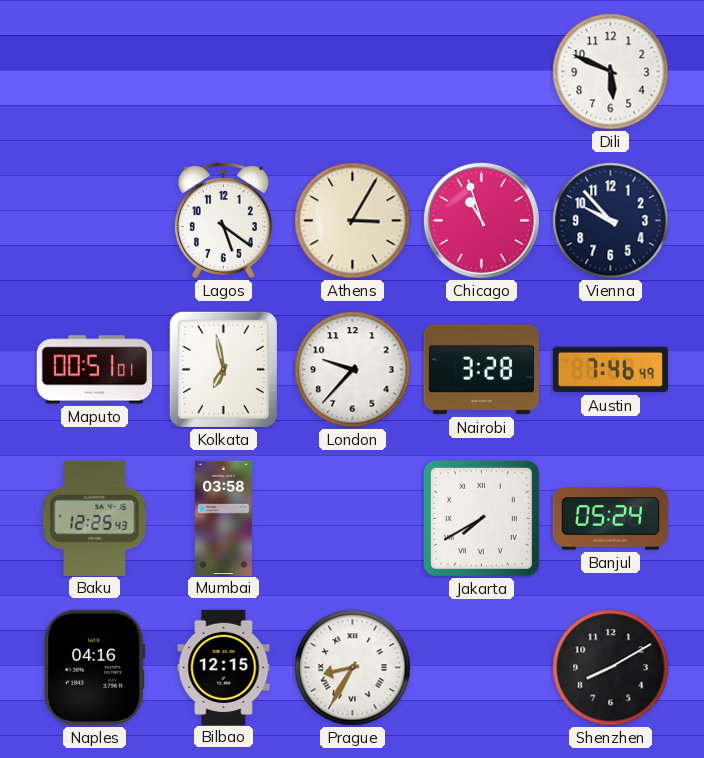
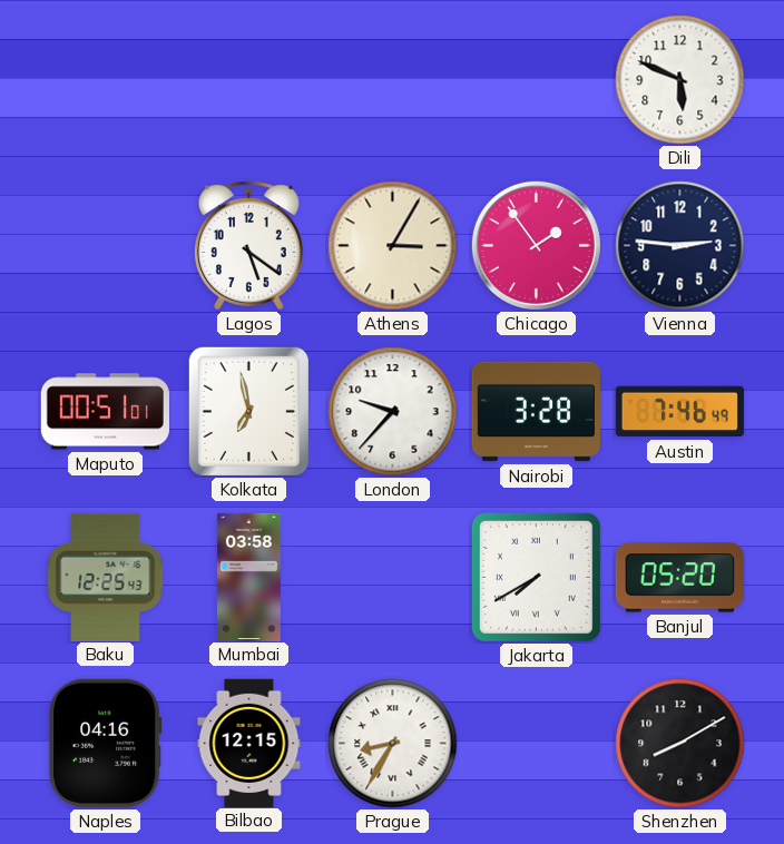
Chicago: 10:57 -> 1:54
Vienna: 9:53 -> 2:46
Banjul: 05:24 -> 05:20
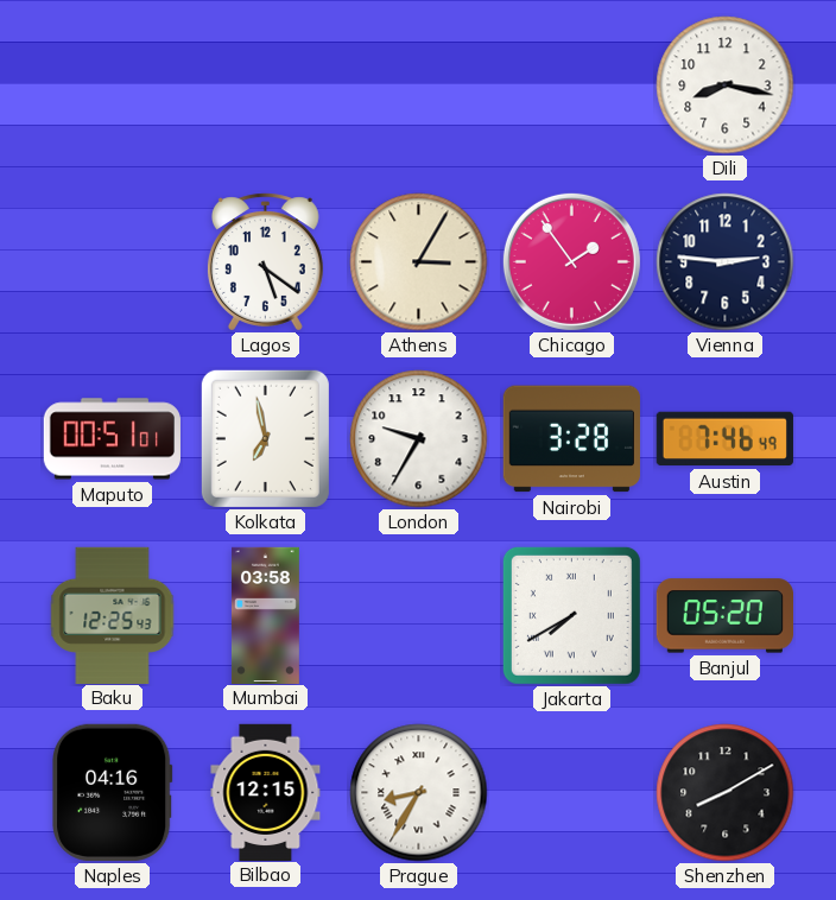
Dili: 5:49 -> 8:17
London: 9:37 -> 9:35
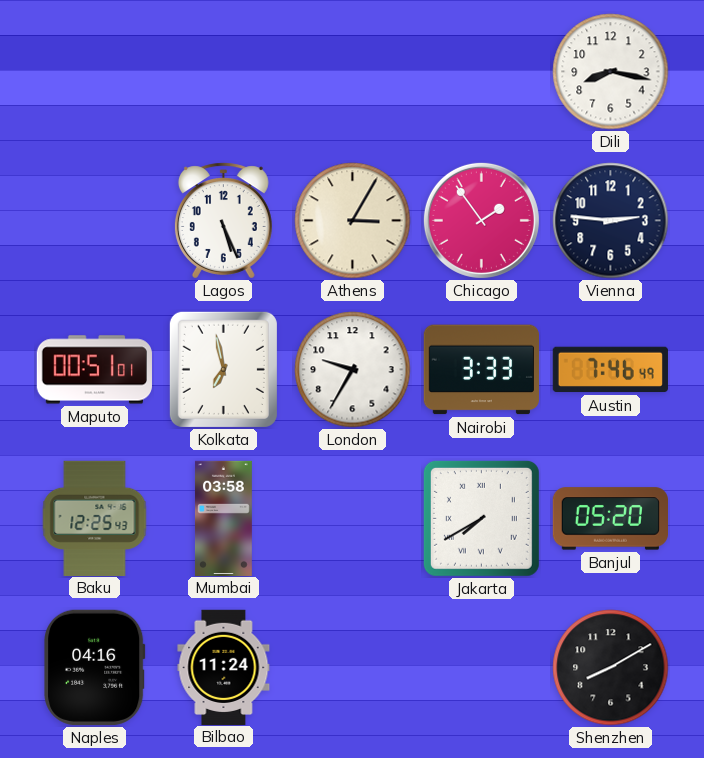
Lagos: 5:21 -> 5:26
Nairobi: 3:28 -> 3:33
Bilbao: 12:15 -> 11:24
Prague: 8:35 -> none
